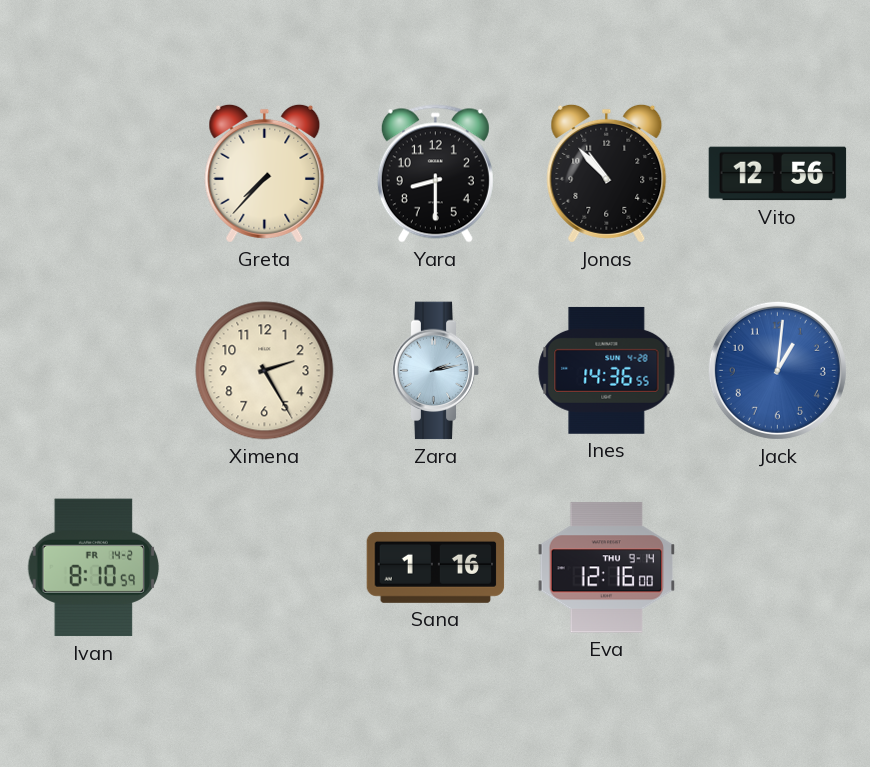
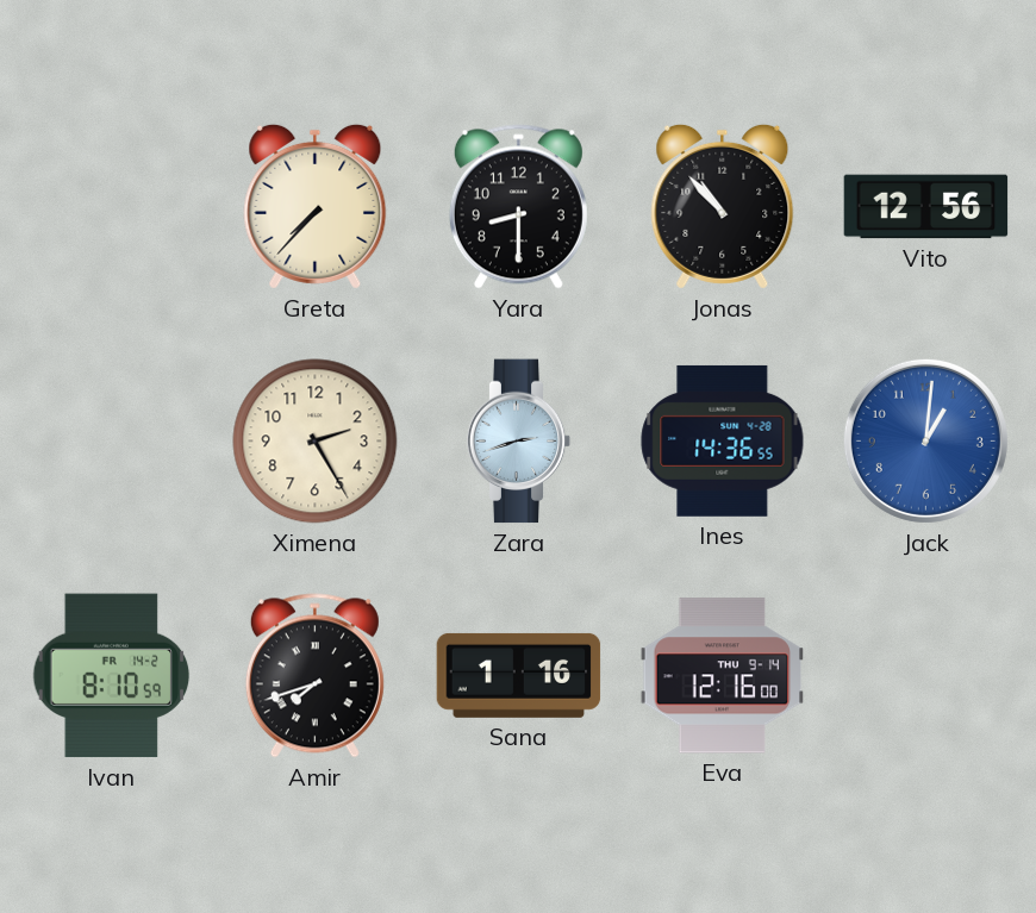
Zara: 2:13 -> 2:42
Amir: none -> 7:42
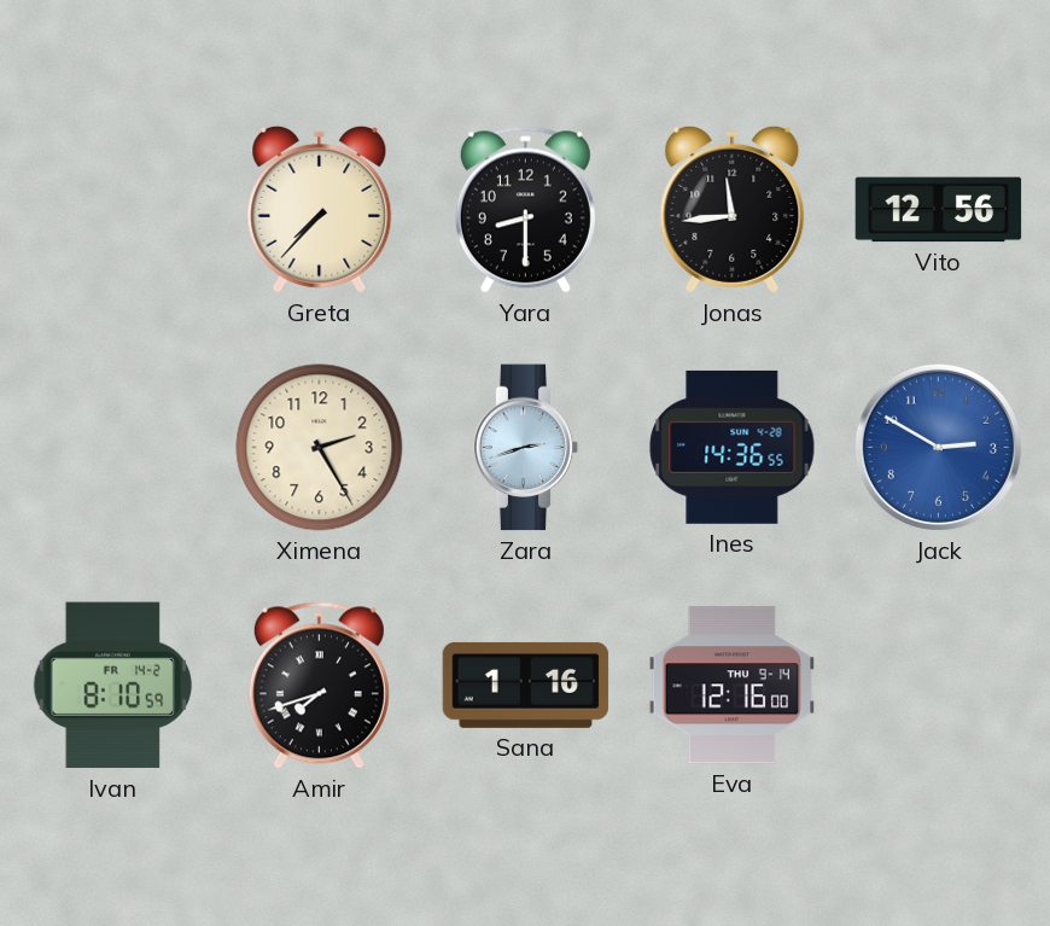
Jonas: 10:53 -> 11:44
Jack: 1:01 -> 2:50
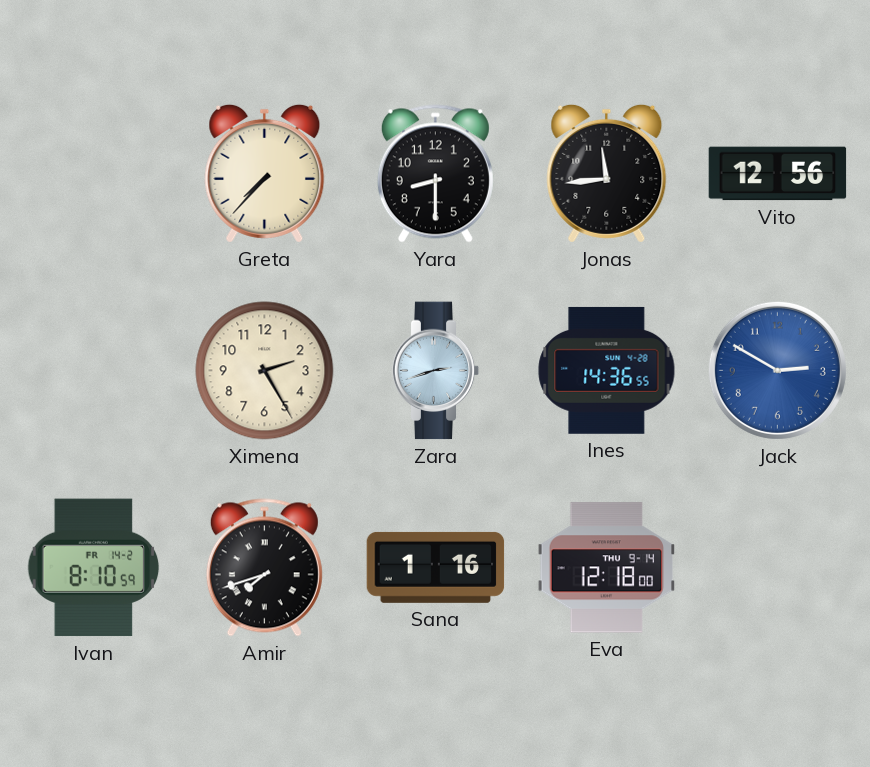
Eva: 12:16 -> 12:18
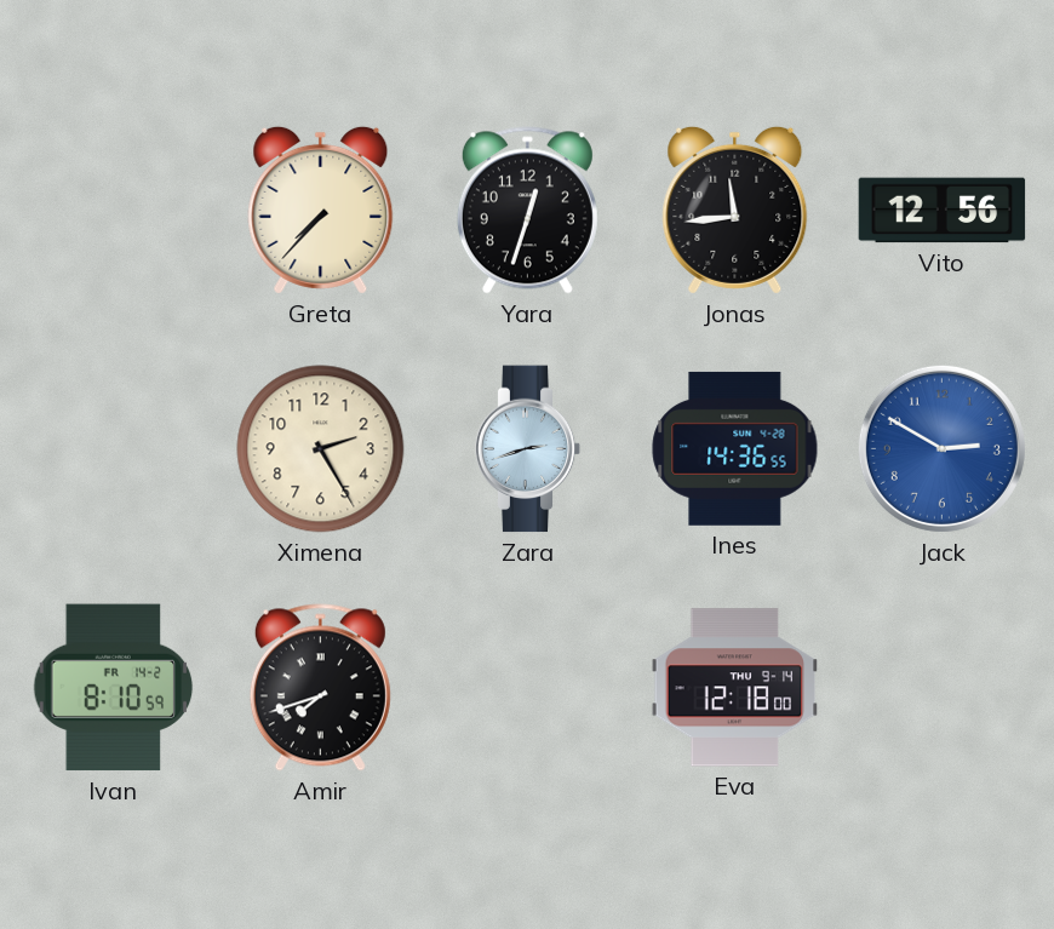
Yara: 8:30 -> 12:33
Sana: 1:16 -> none
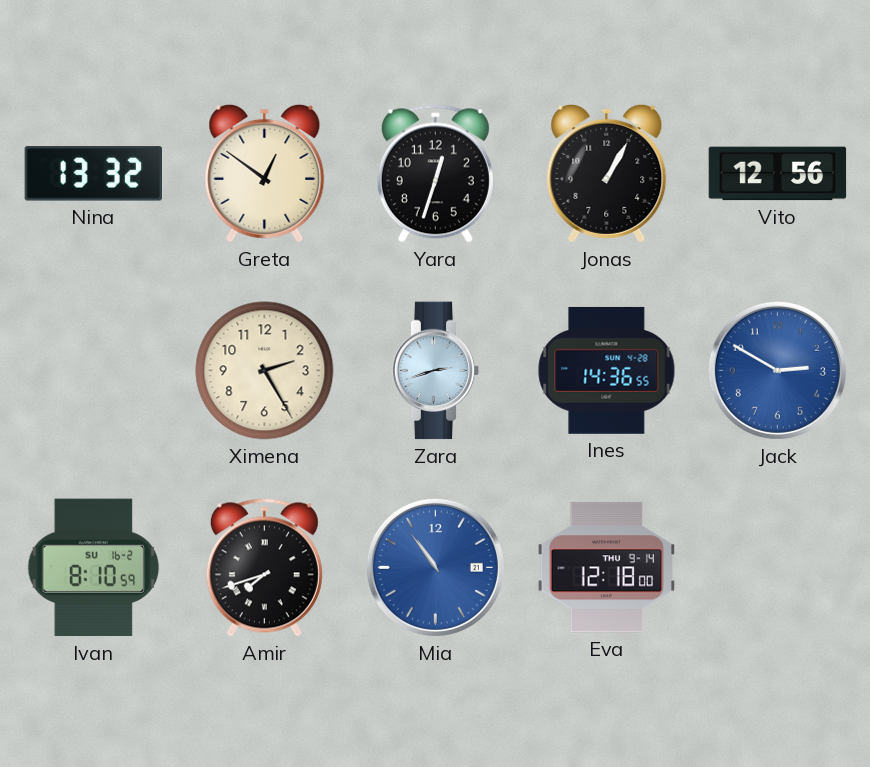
Nina: none -> 13:32
Greta: 7:37 -> 12:51
Jonas: 11:44 -> 1:05
Ivan date: FR 14-2 -> SU 16-2
Mia: none -> 10:54
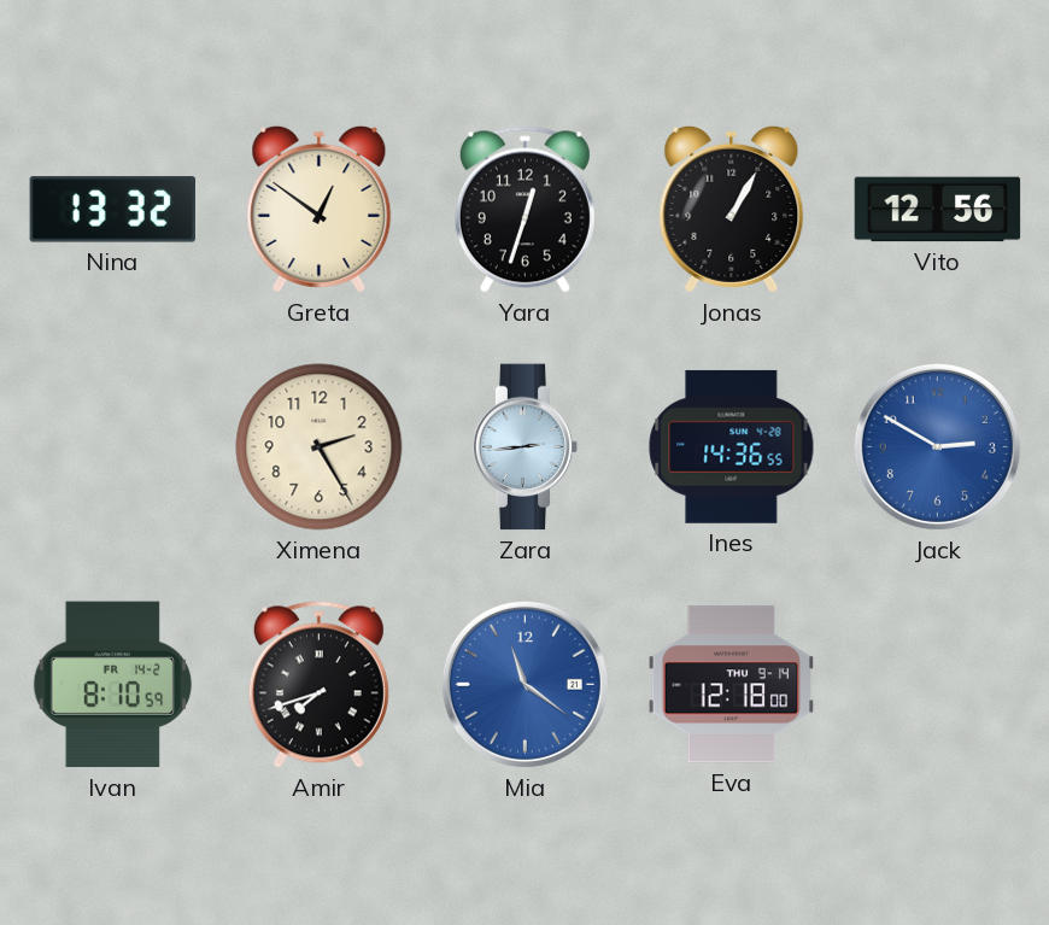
Zara: 2:42 -> 2:44
Ivan date: SU 16-2 -> FR 14-2
Mia: 10:54 -> 11:21
